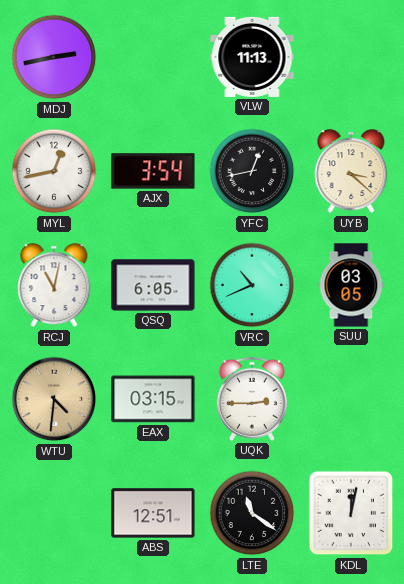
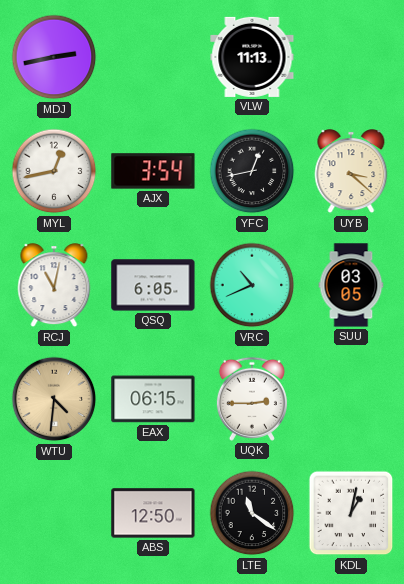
EAX: 03:15 -> 06:15
ABS: 12:51 -> 12:50
KDL: 12:02 -> 1:02
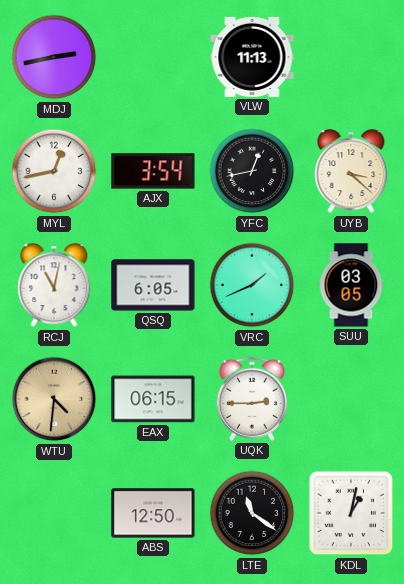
VRC: 10:41 -> 1:41
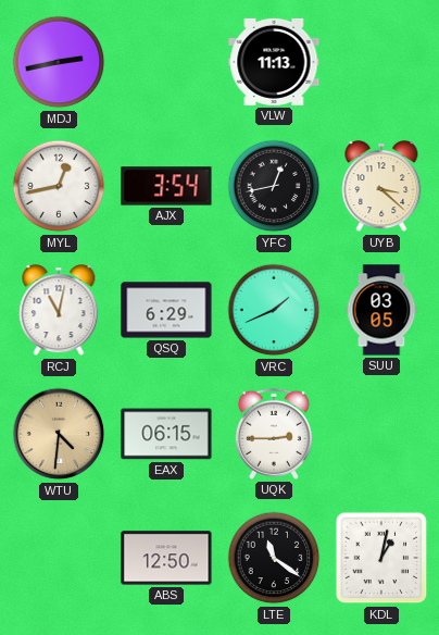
QSQ: 6:05 -> 6:29
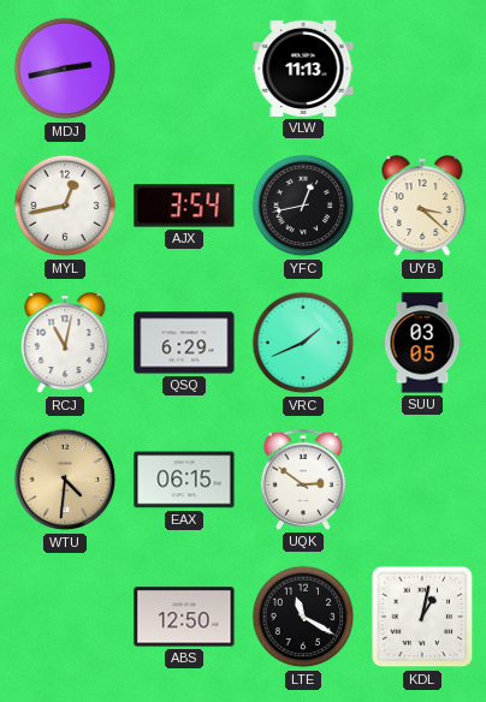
UQK: 2:45 -> 2:51
LTE: 11:21 -> 11:20
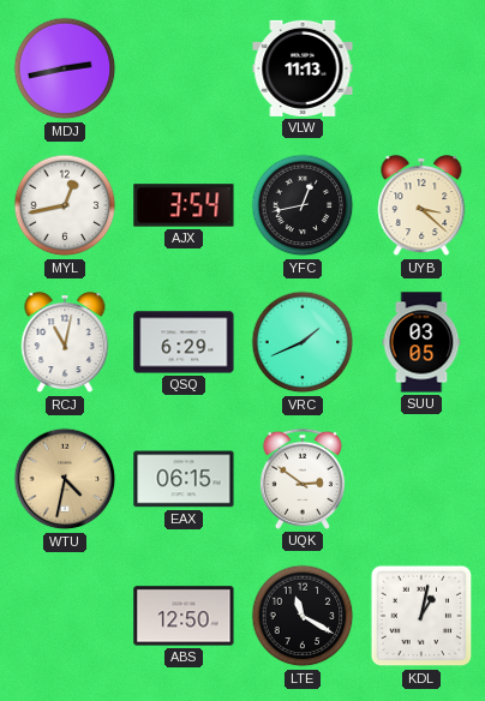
WTU: 4:31 -> 4:32
